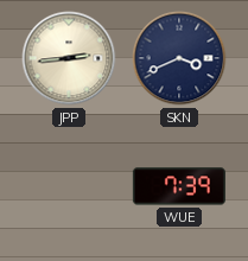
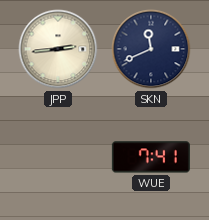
SKN: 3:41 -> 11:41
WUE: 7:39 -> 7:41
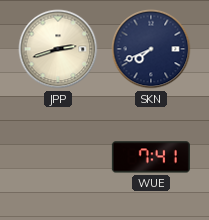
JPP: 2:44 -> 2:42
SKN: 11:41 -> 7:41
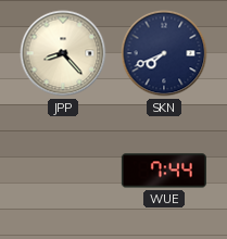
JPP: 2:42 -> 8:23
WUE: 7:41 -> 7:44
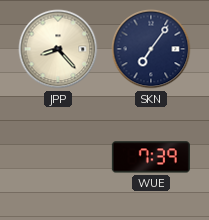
SKN: 7:41 -> 7:06
WUE: 7:44 -> 7:39
